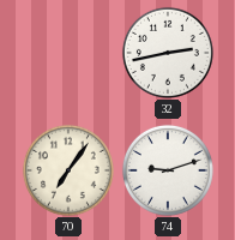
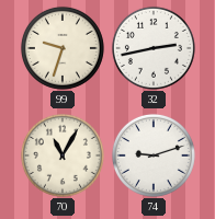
99: none -> 9:33
70: 7:06 -> 11:05
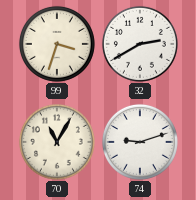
99: 9:33 -> 3:33
32: 2:43 -> 2:40
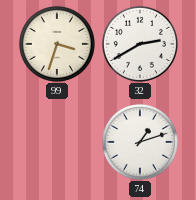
70: 11:05 -> none
74: 9:12 -> 1:12
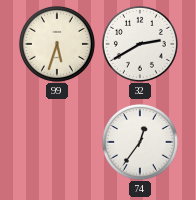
99: 3:33 -> 5:33
74: 1:12 -> 12:36
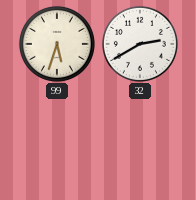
74: 12:36 -> none
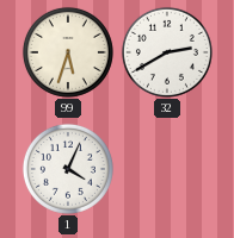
1: none -> 4:04
